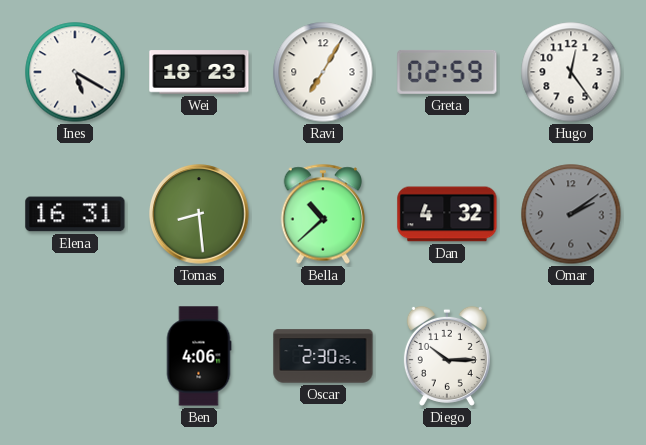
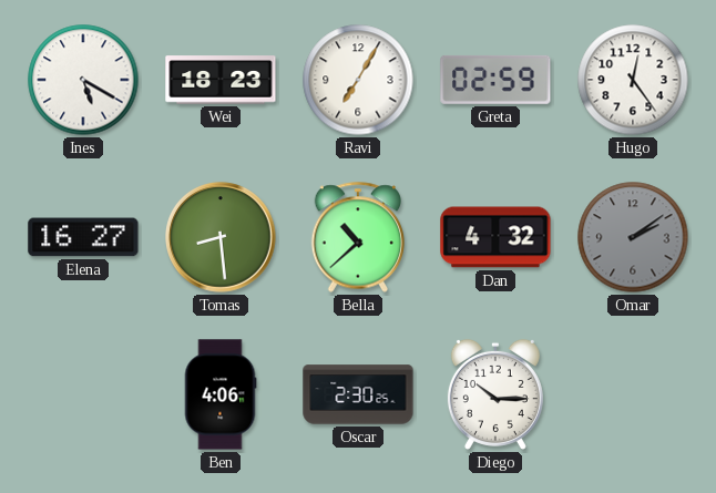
Elena: 16:31 -> 16:27
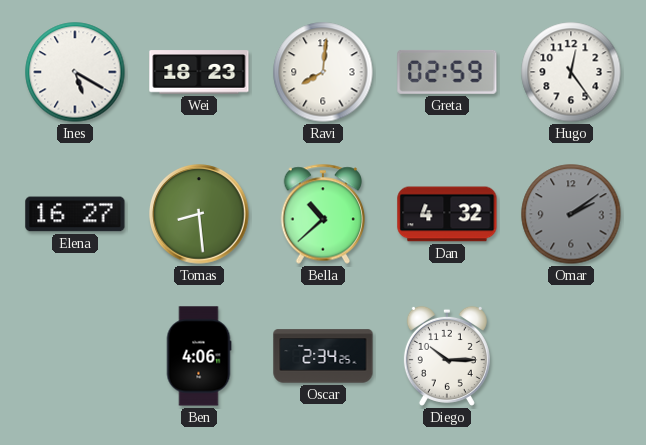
Ravi: 7:05 -> 8:01
Oscar: 2:30 -> 2:34
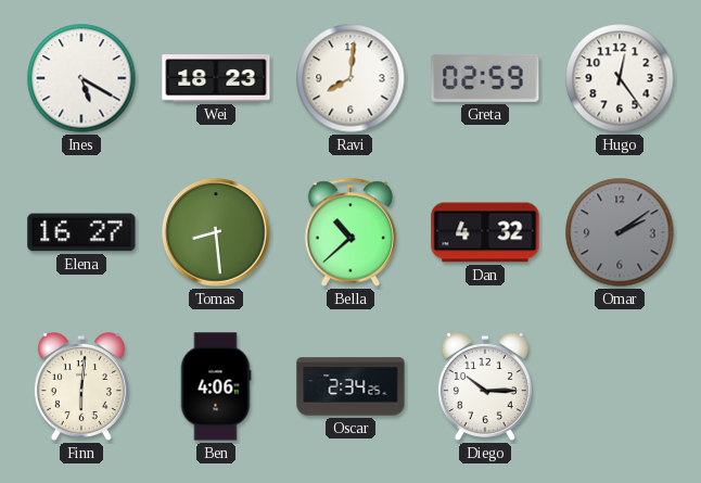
Finn: none -> 6:01
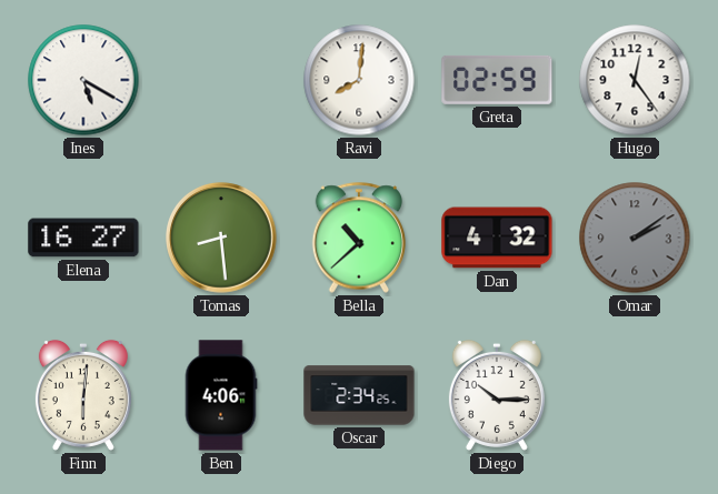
Wei: 18:23 -> none
